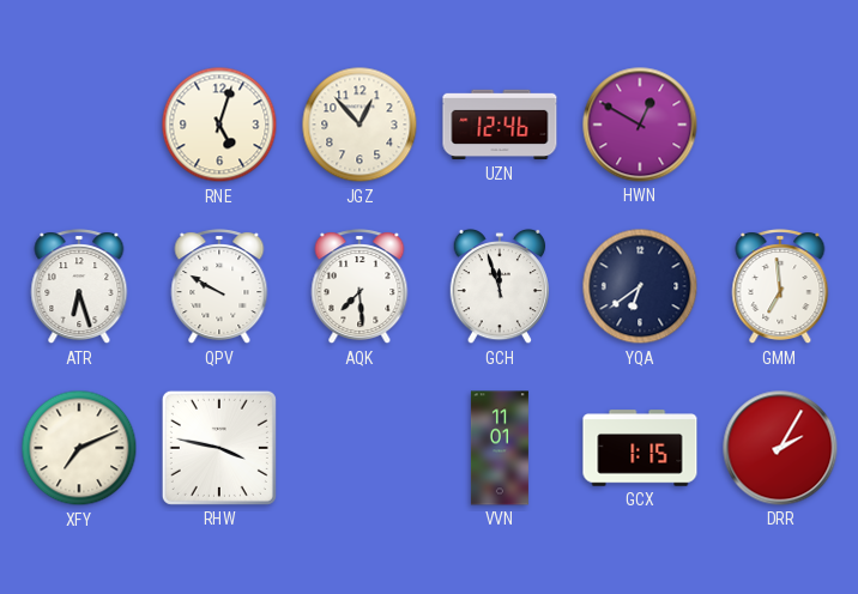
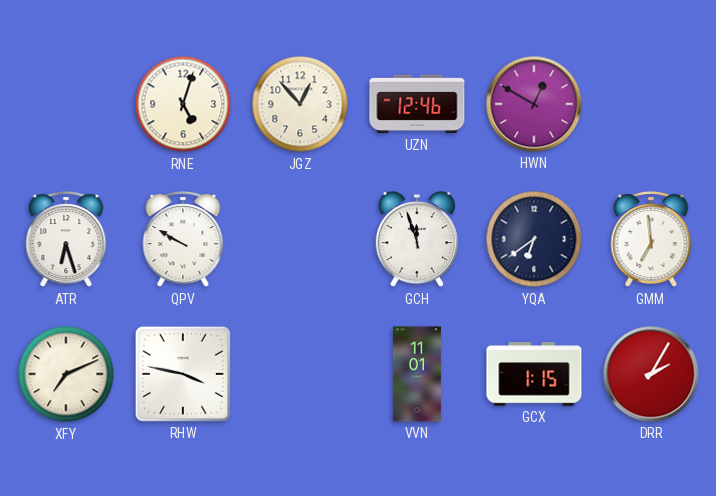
AQK: 7:29 -> none
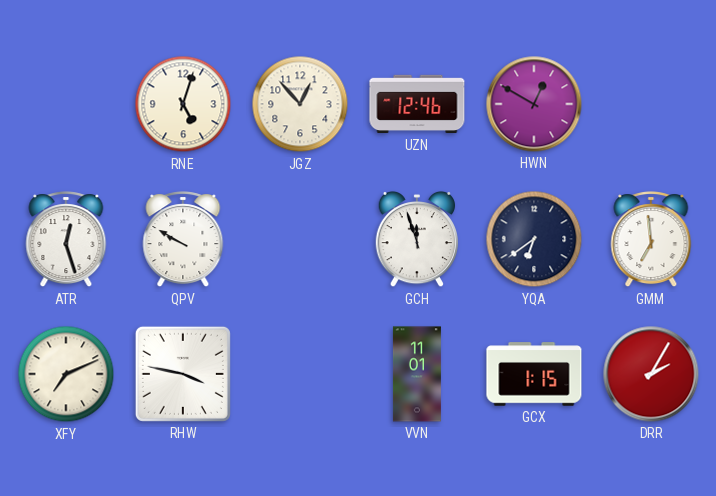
ATR: 6:27 -> 12:27
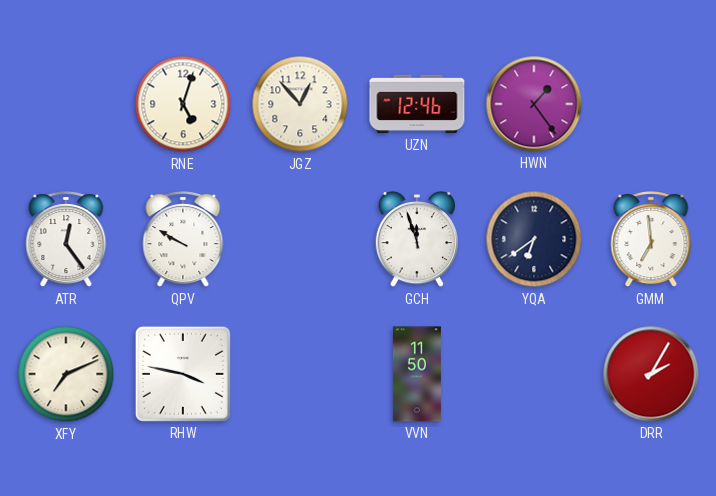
HWN: 12:50 -> 1:24
ATR: 12:27 -> 12:24
VVN: 11:01 -> 11:50
GCX: 1:15 -> none
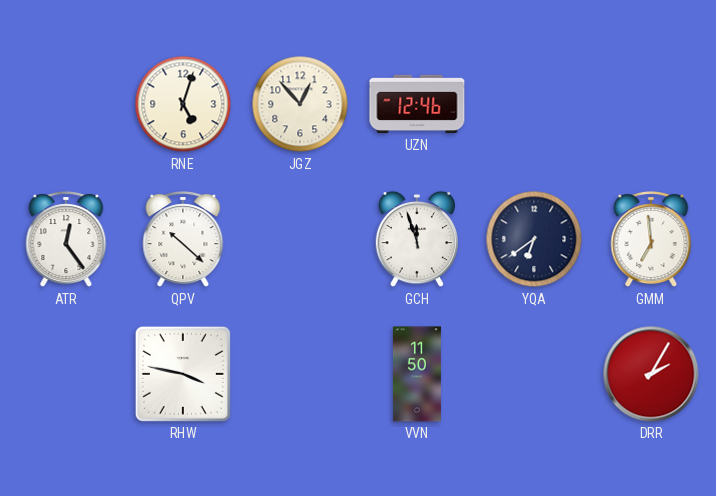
HWN: 1:24 -> none
QPV: 9:50 -> 10:22
XFY: 7:11 -> none
